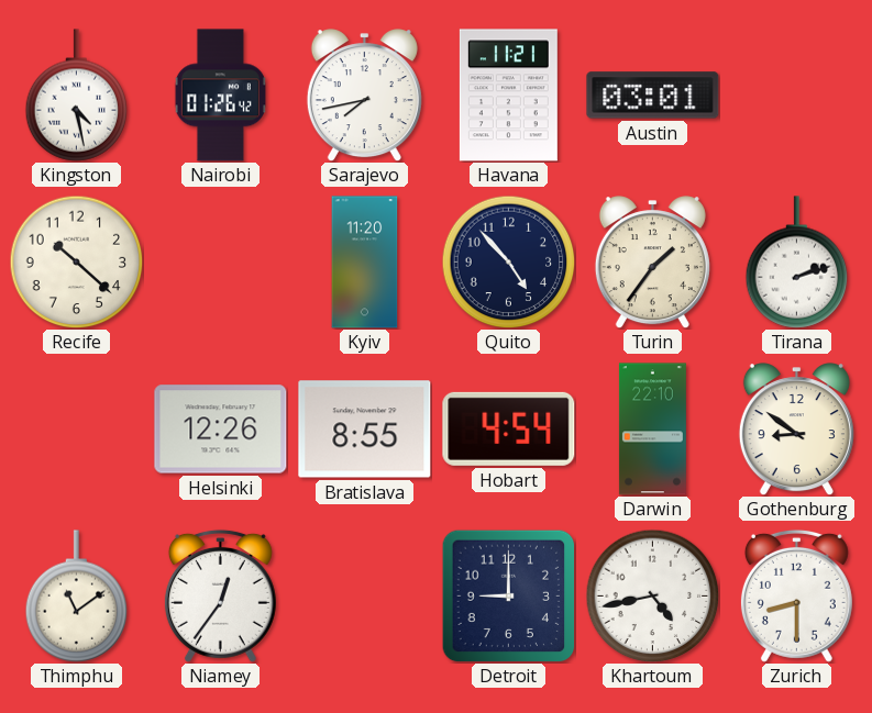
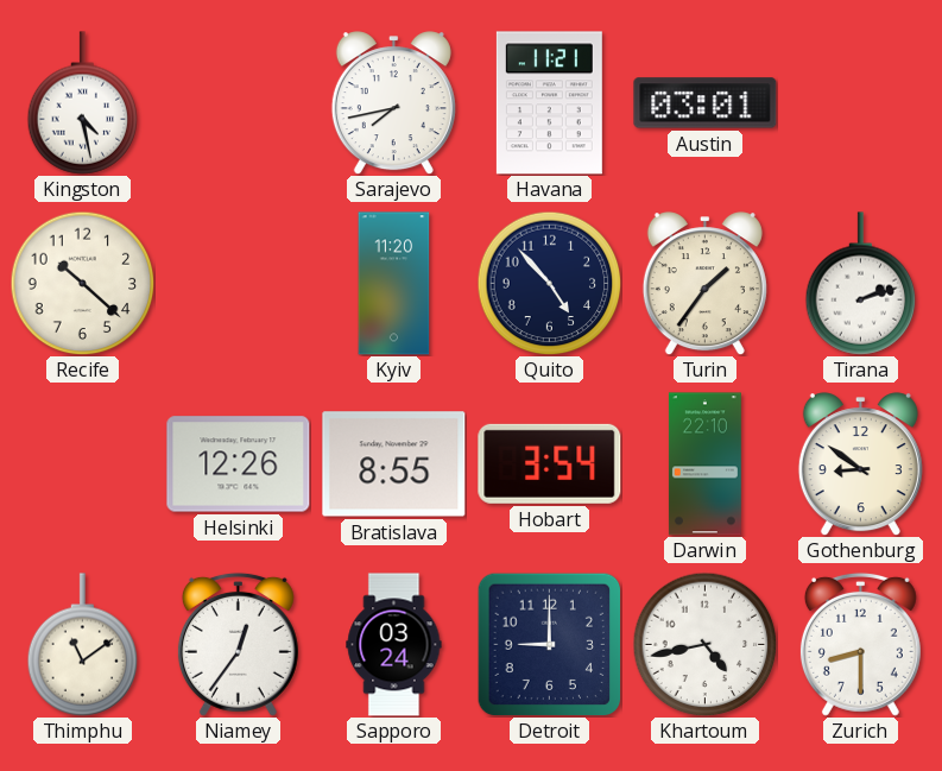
Nairobi: 01:26 -> none
Hobart: 4:54 -> 3:54
Sapporo: none -> 03:24
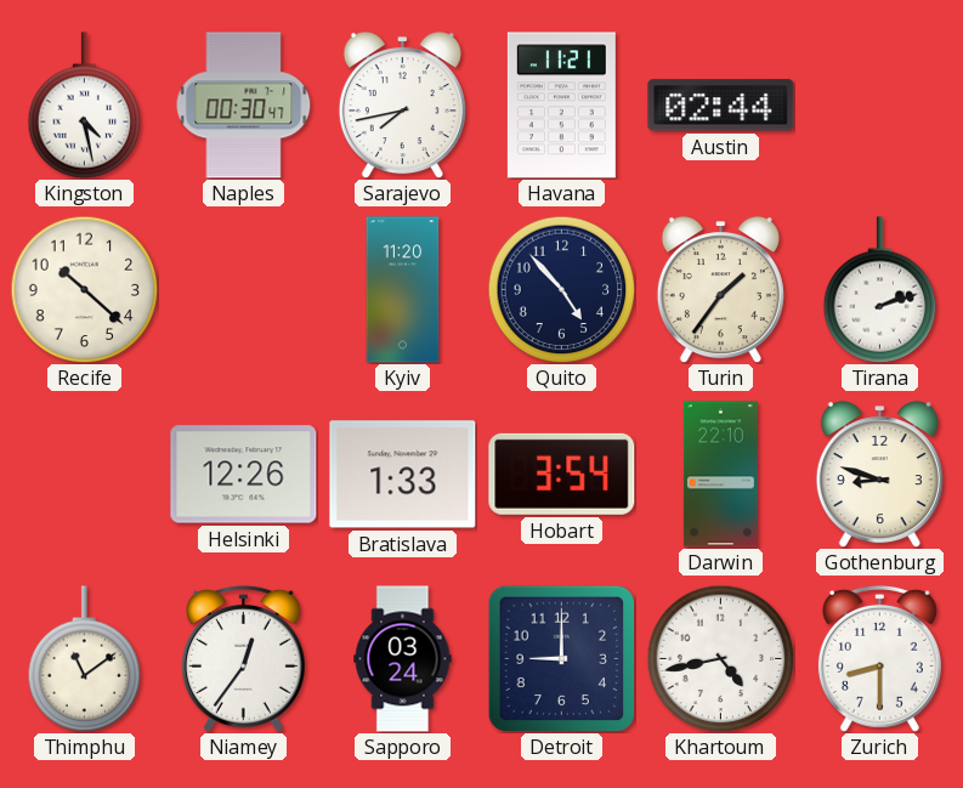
Naples: none -> 00:30
Austin: 03:01 -> 02:44
Bratislava: 8:55 -> 1:33
Gothenburg: 8:51 -> 8:48
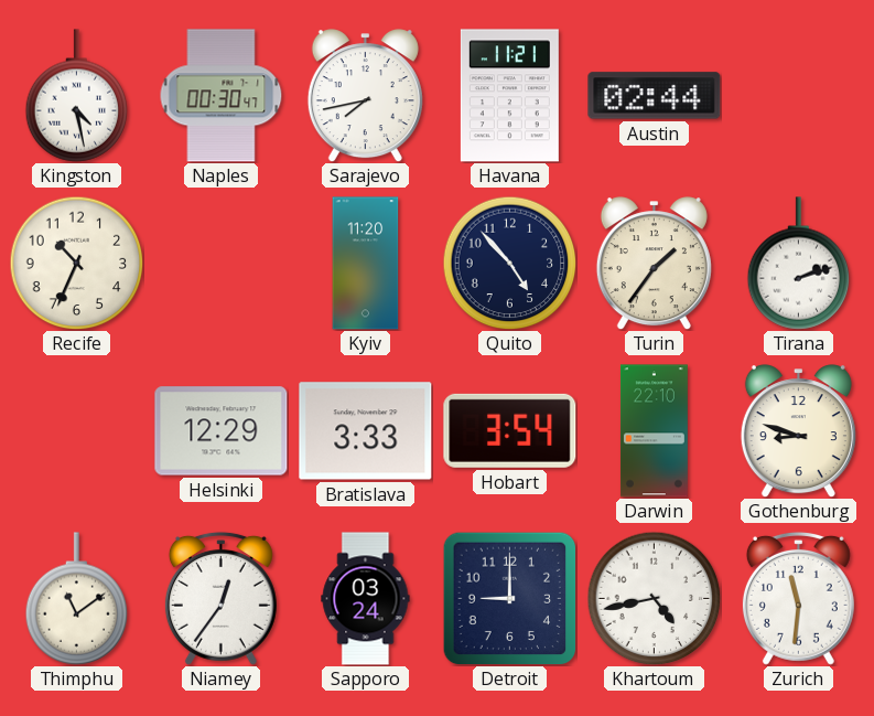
Recife: 10:22 -> 10:34
Helsinki: 12:26 -> 12:29
Bratislava: 1:33 -> 3:33
Zurich: 8:30 -> 11:31
